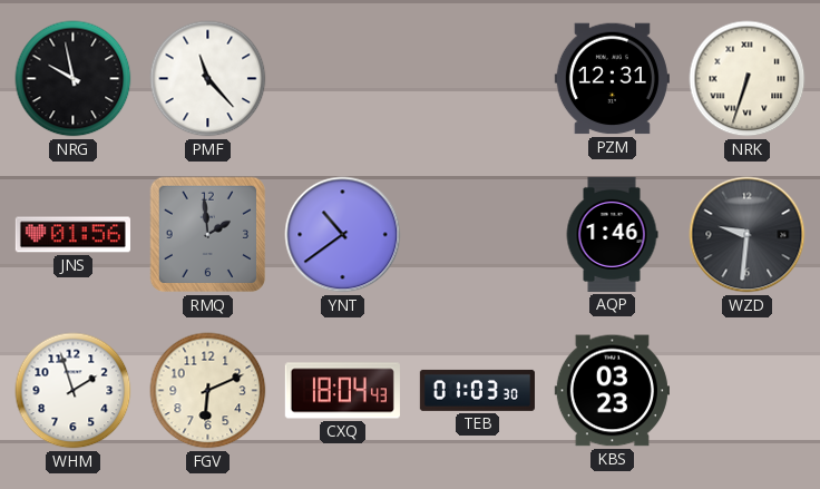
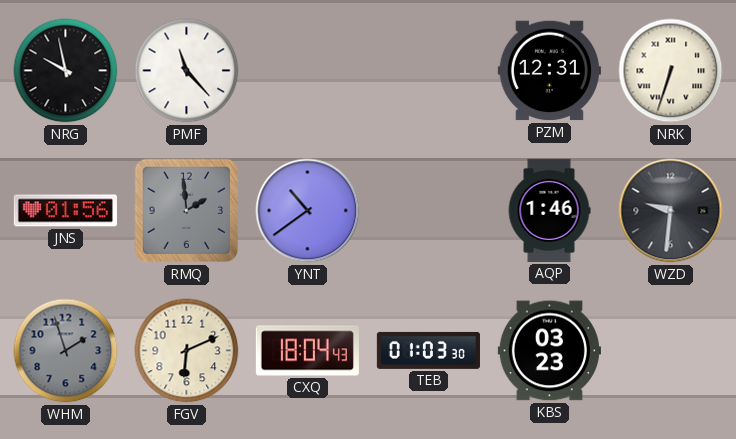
WHM dial: white -> grey
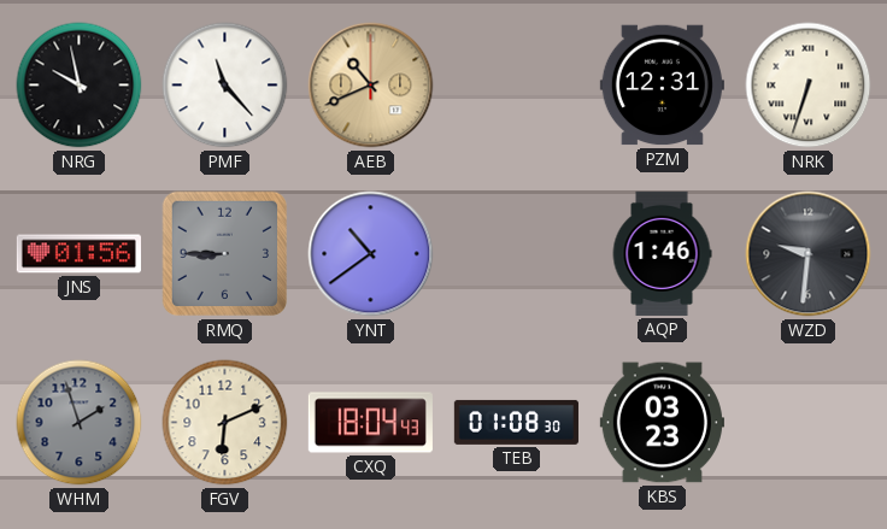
AEB: none -> 10:41
RMQ: 1:59 -> 8:45
TEB: 01:03 -> 01:08
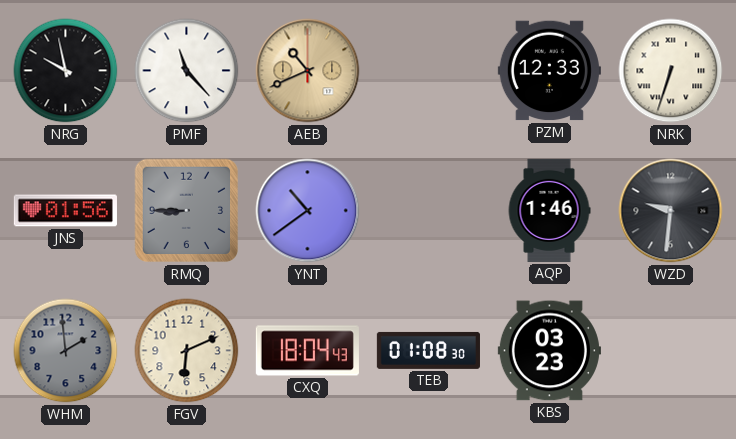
PZM: 12:31 -> 12:33
WHM: 1:57 -> 1:59
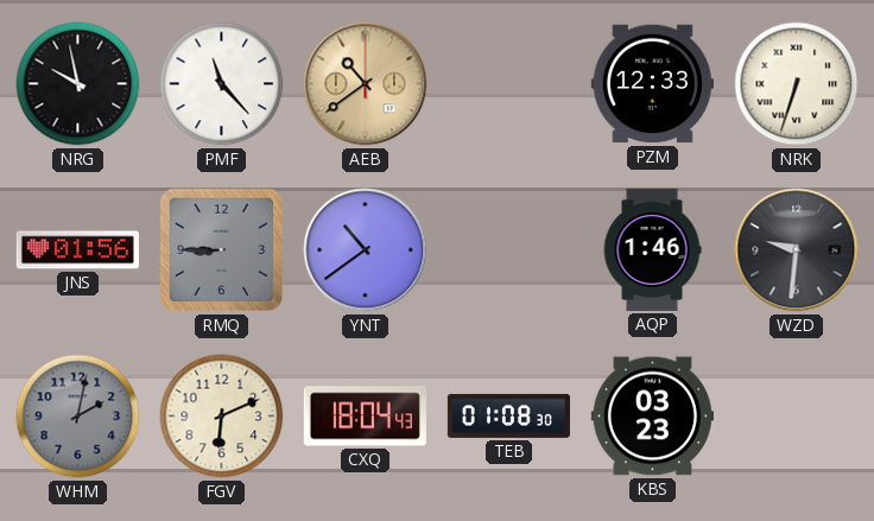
AEB: 10:41 -> 10:39
WHM: 1:59 -> 2:02
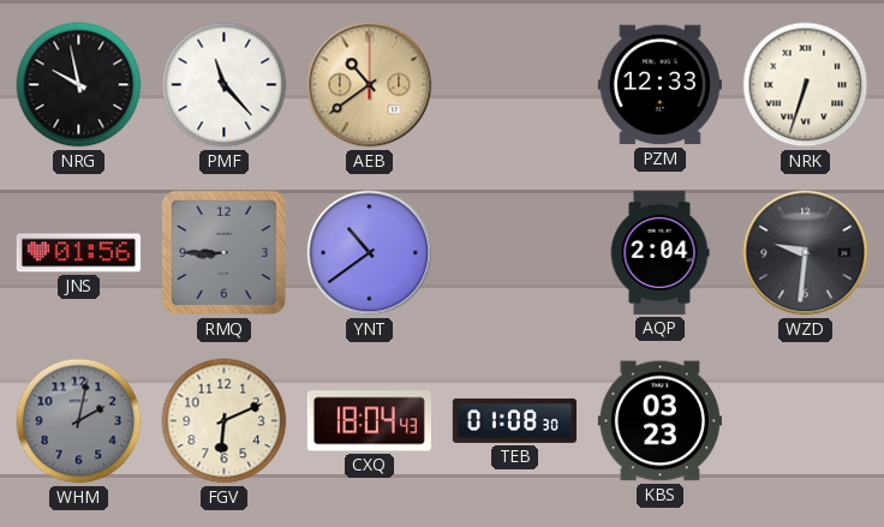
AQP: 1:46 -> 2:04
